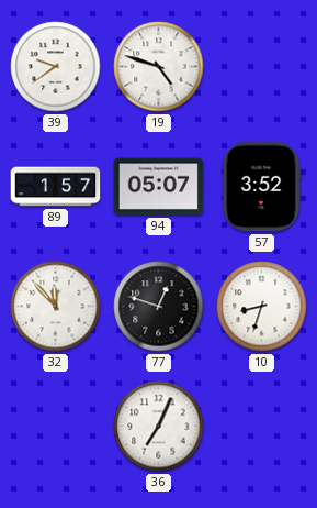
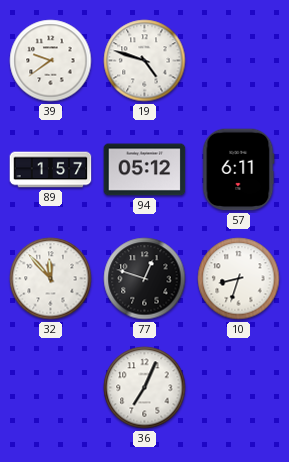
94: 05:07 -> 05:12
57: 3:52 -> 6:11
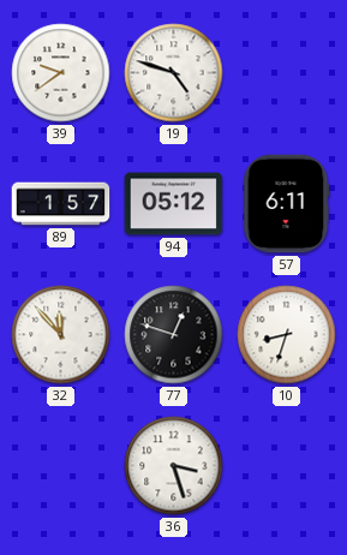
36: 7:04 -> 3:27
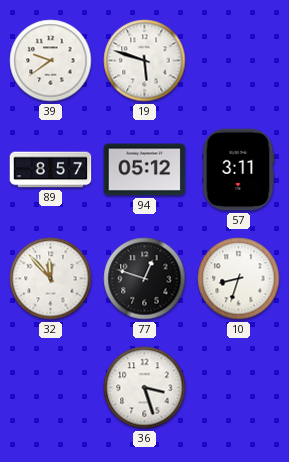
19: 4:48 -> 5:48
89: 1:57 -> 8:57
57: 6:11 -> 3:11
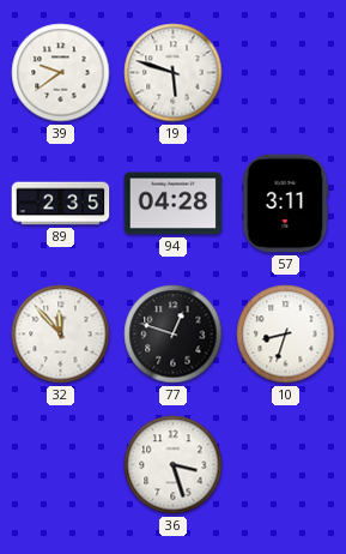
89: 8:57 -> 2:35
94: 05:12 -> 04:28
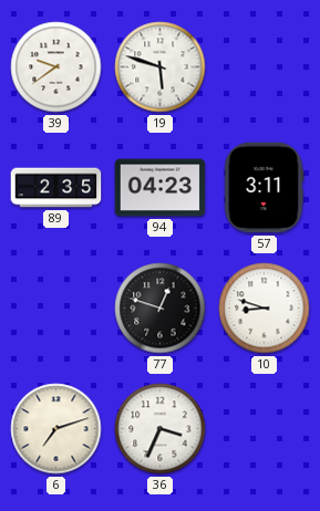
94: 04:28 -> 04:23
32: 11:53 -> none
10: 8:33 -> 8:48
6: none -> 7:12
36: 3:27 -> 3:34
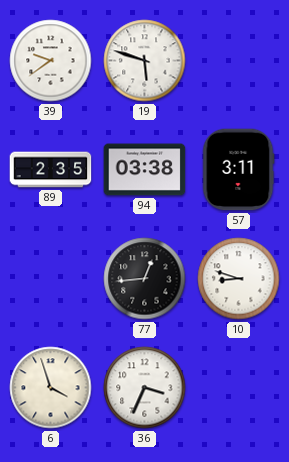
94: 04:23 -> 03:38
77: 12:48 -> 12:44
6: 7:12 -> 3:57
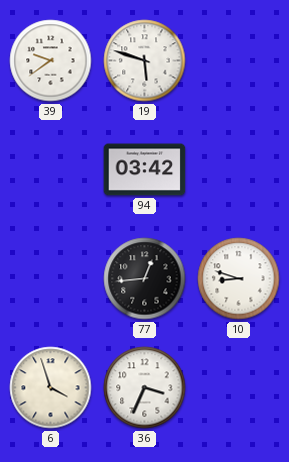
89: 2:35 -> none
94: 03:38 -> 03:42
57: 3:11 -> none
